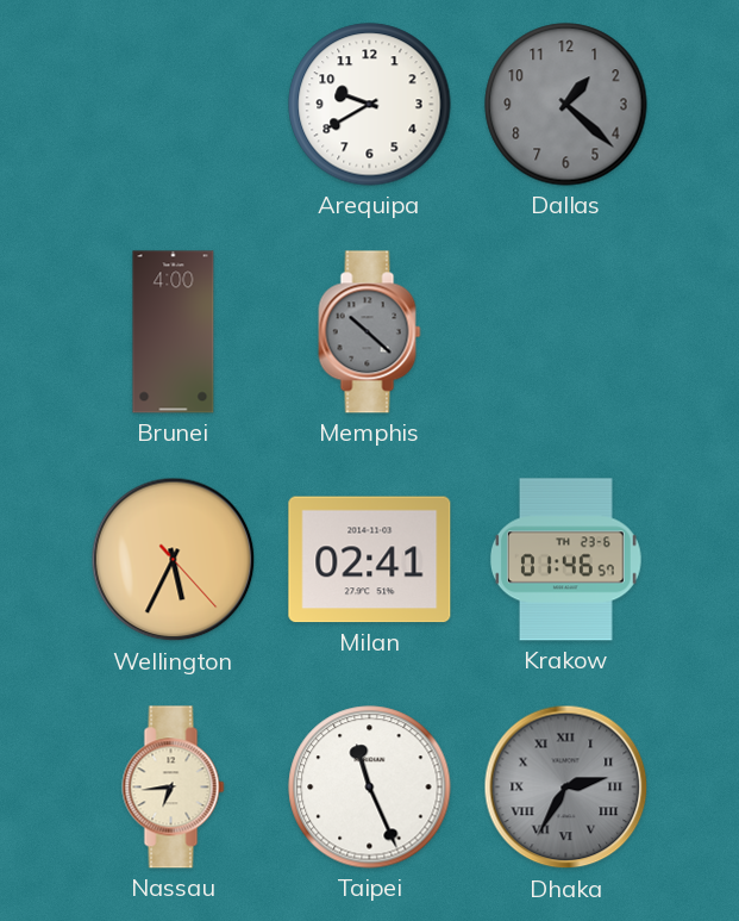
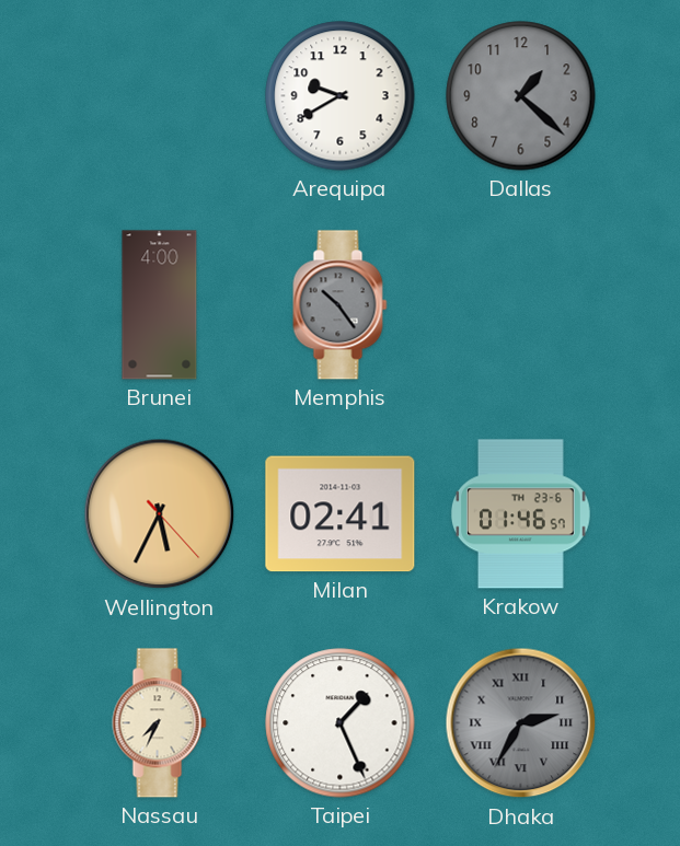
Memphis: 10:22 -> 10:24
Nassau: 6:44 -> 7:34
Taipei: 11:26 -> 1:26
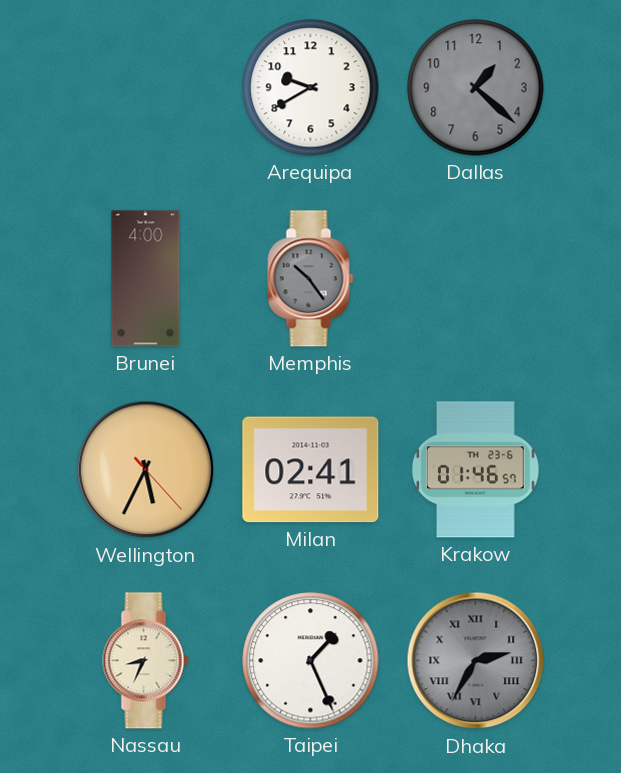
Nassau: 7:34 -> 8:34
